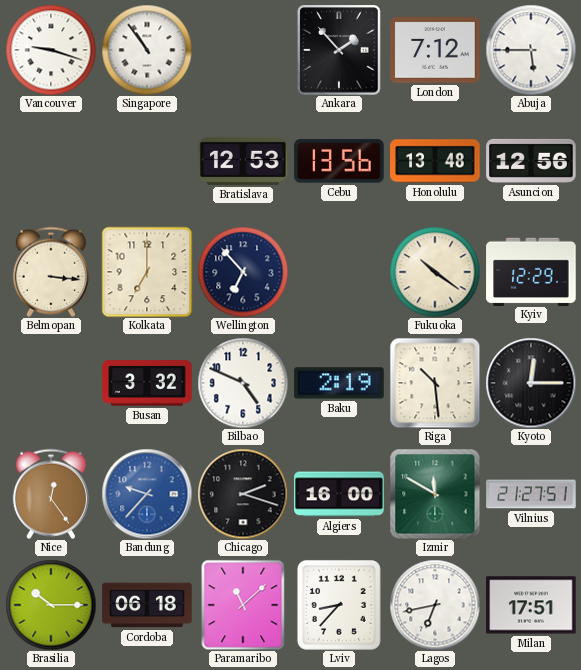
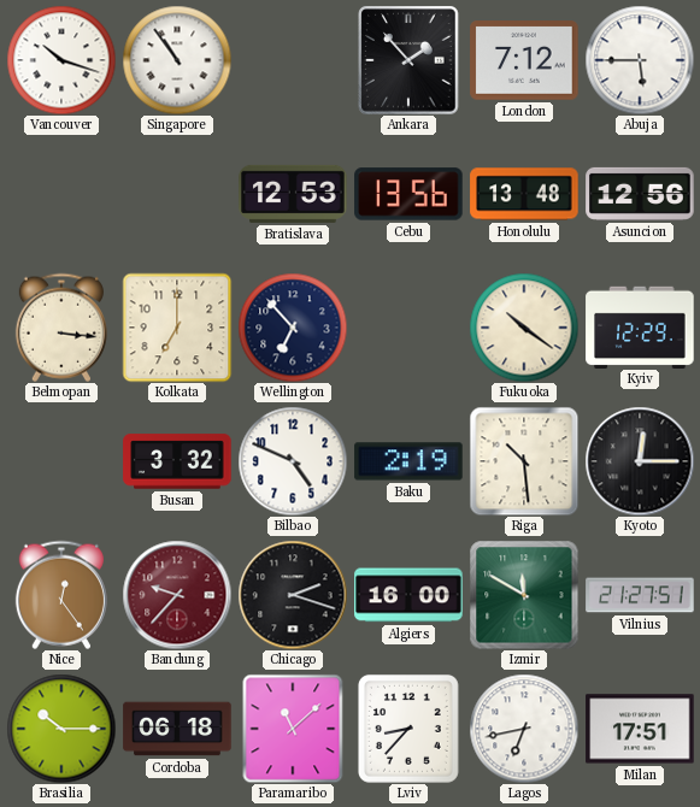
Vancouver: 9:18 -> 10:18
Bandung dial: blue -> burgundy
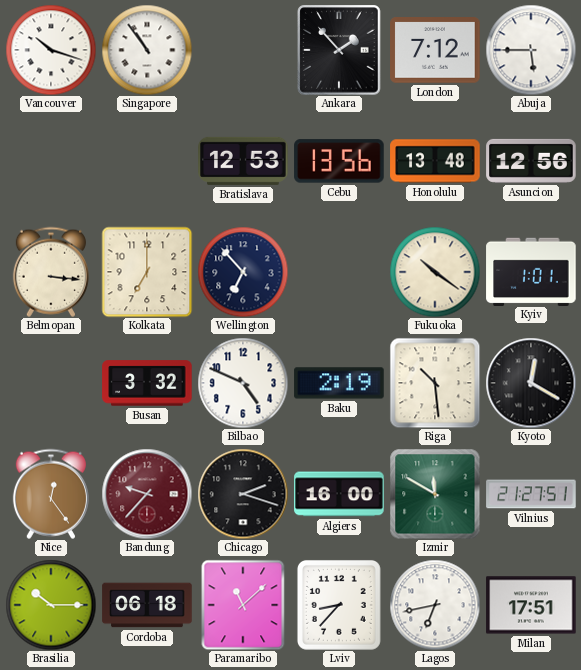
Kyiv: 12:29 -> 1:01
Kyoto: 12:15 -> 12:20
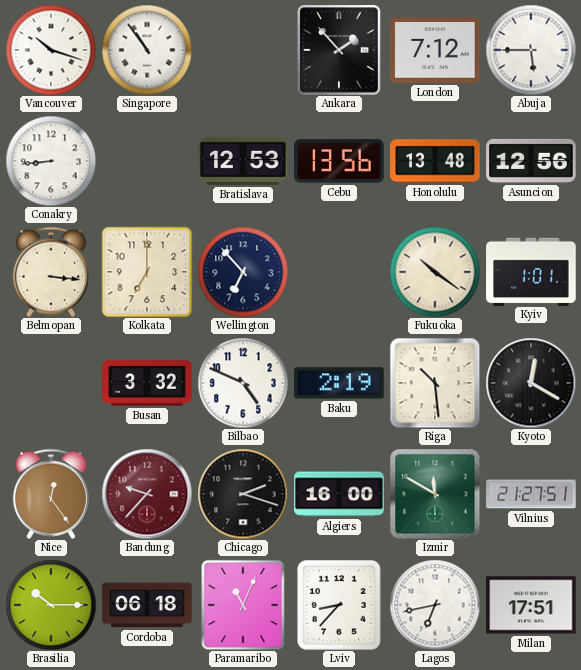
Conakry: none -> 8:44
Paramaribo: 11:08 -> 11:04
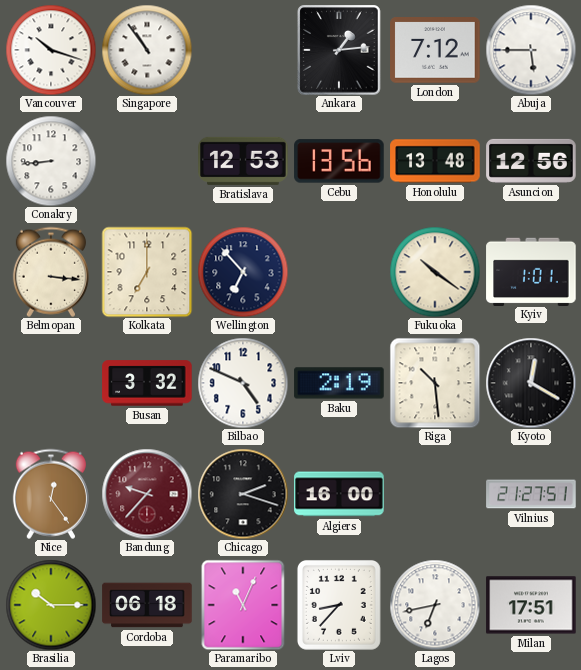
Ankara: 1:53 -> 1:14
Izmir: 11:50 -> none
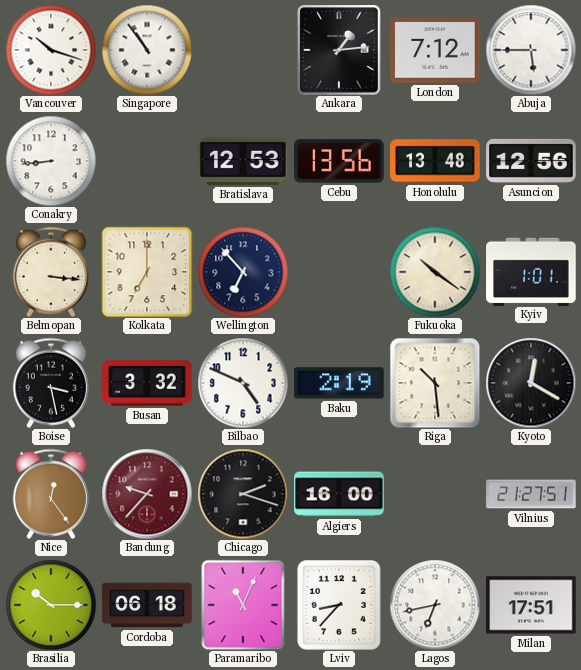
Boise: none -> 3:28
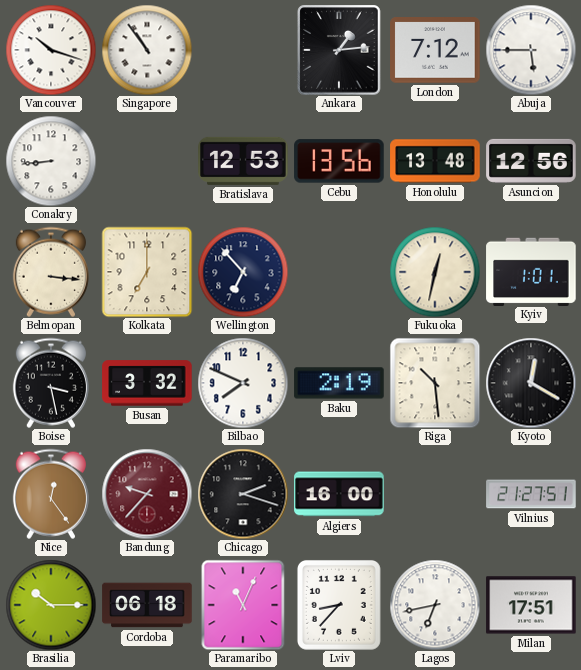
Fukuoka: 10:21 -> 12:32
Bilbao: 4:49 -> 7:49
